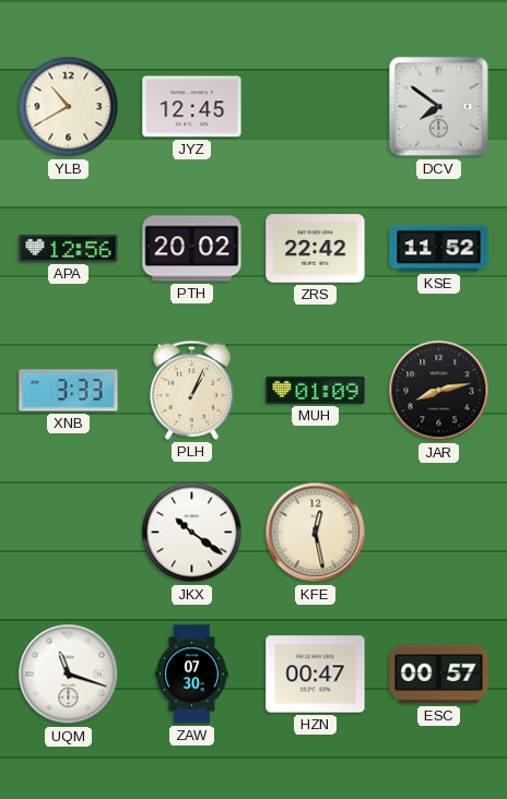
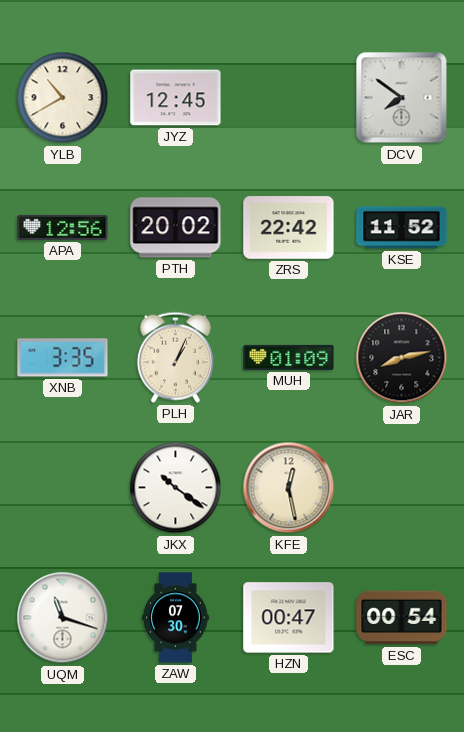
XNB: 3:33 -> 3:35
ESC: 00:57 -> 00:54
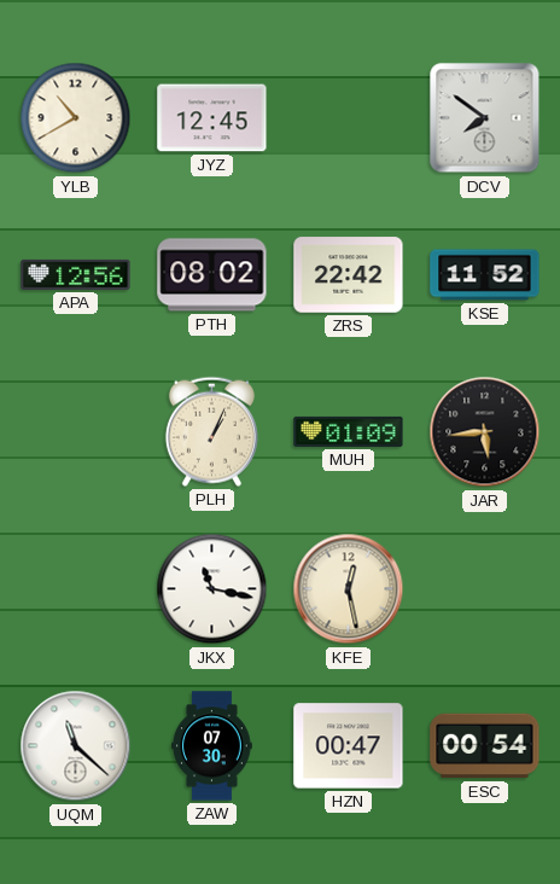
PTH: 20:02 -> 08:02
XNB: 3:35 -> none
JAR: 8:13 -> 5:44
JKX: 10:21 -> 11:17
UQM: 11:18 -> 11:22
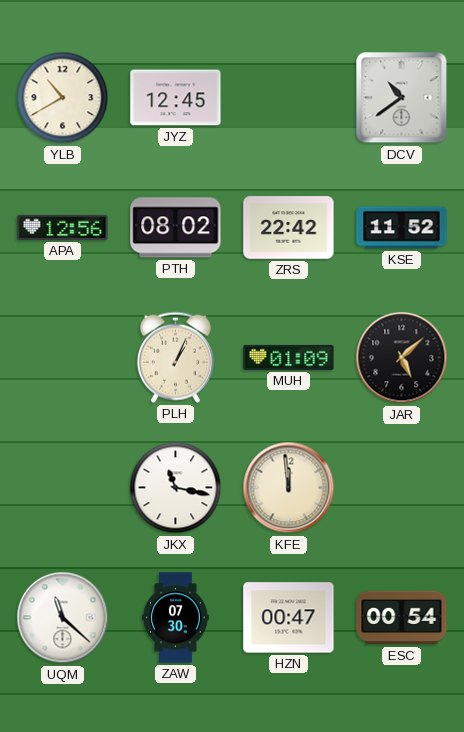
DCV: 7:51 -> 10:39
JAR: 5:44 -> 5:08
KFE: 12:28 -> 11:59
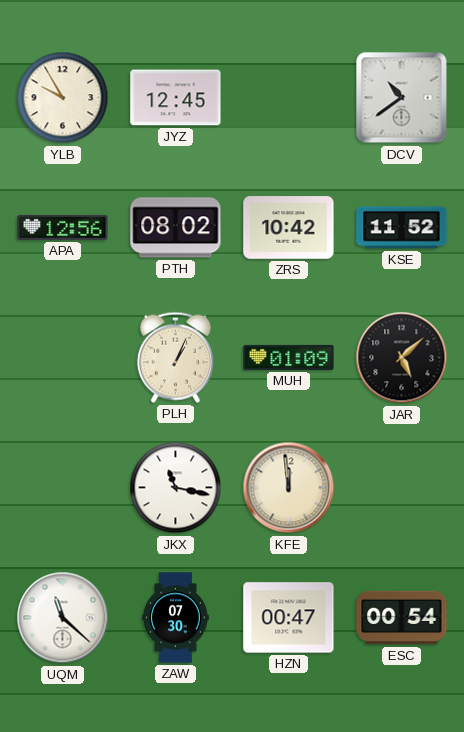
YLB: 10:40 -> 9:55
ZRS: 22:42 -> 10:42
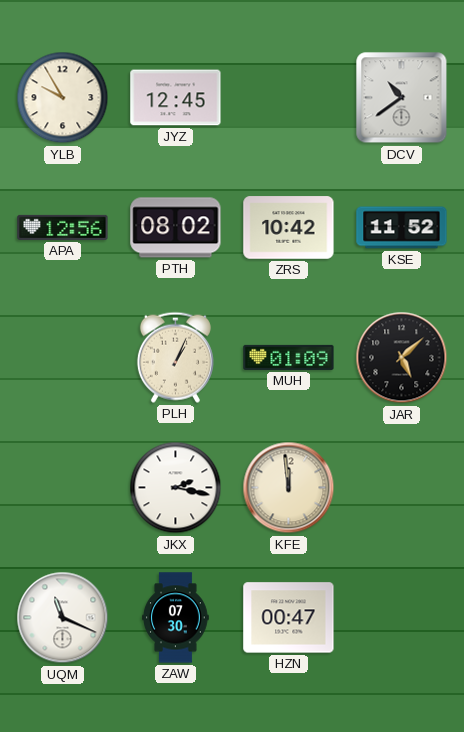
JKX: 11:17 -> 2:17
UQM: 11:22 -> 11:19
ESC: 00:54 -> none
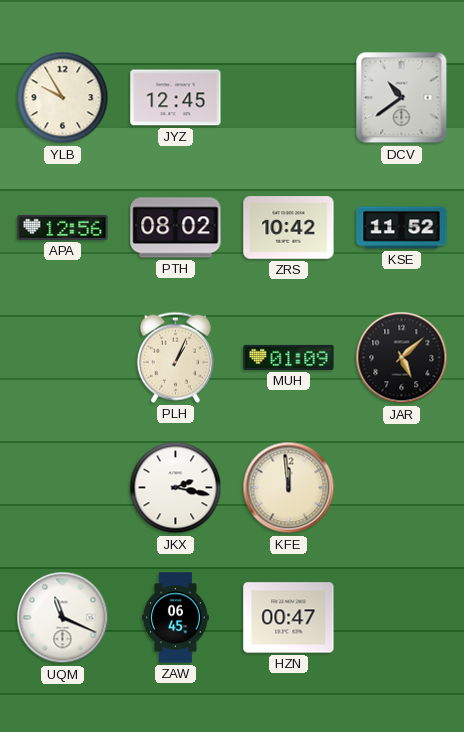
ZAW: 07:30 -> 06:45
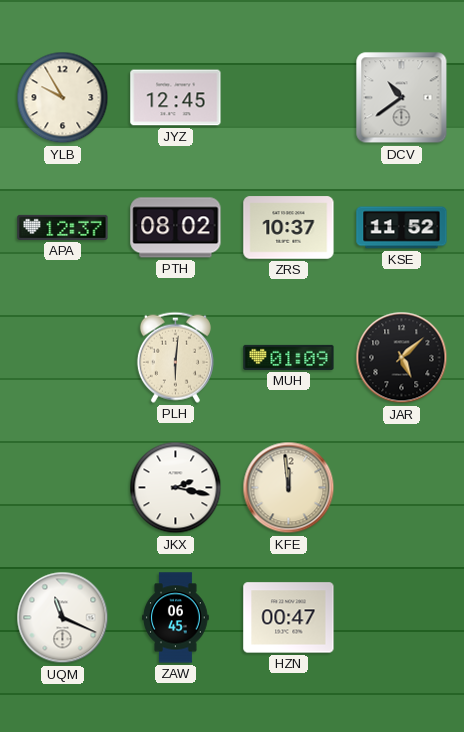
APA: 12:56 -> 12:37
ZRS: 10:42 -> 10:37
PLH: 1:04 -> 6:01
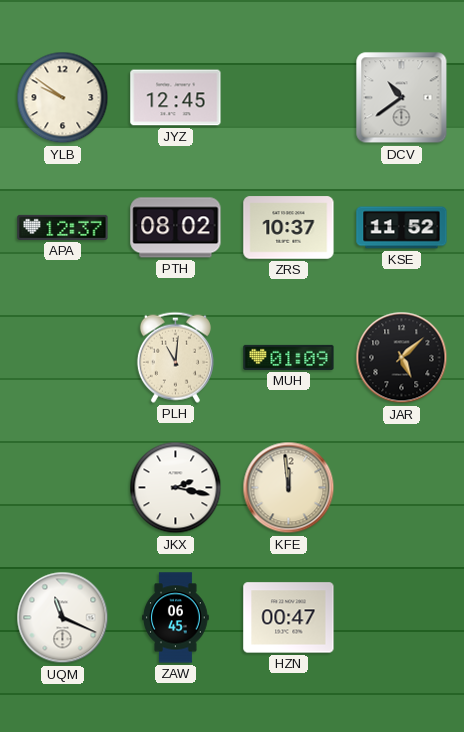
YLB: 9:55 -> 9:51
PLH: 6:01 -> 11:01
